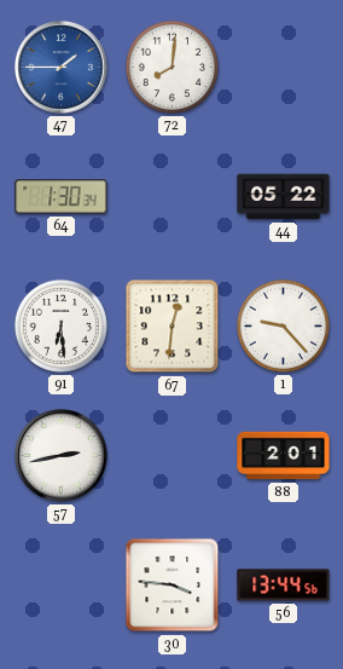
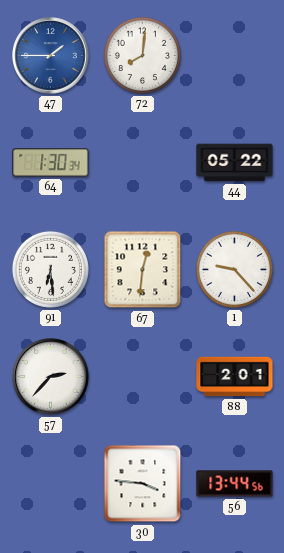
57: 2:43 -> 2:37
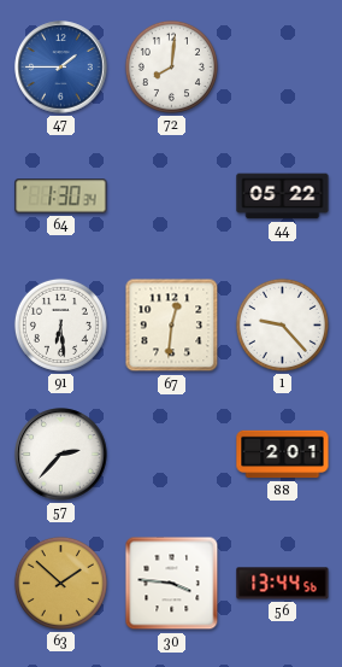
63: none -> 1:52
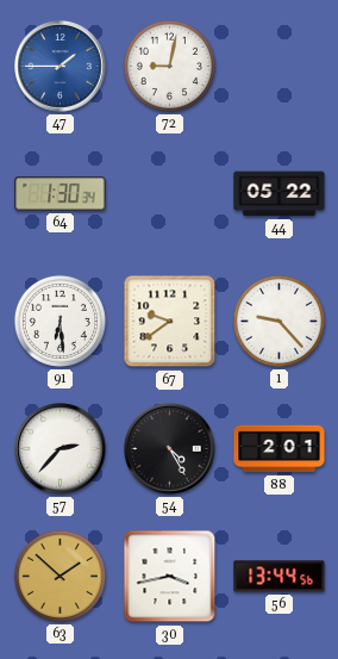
72: 8:01 -> 9:02
67: 12:31 -> 9:39
54: none -> 4:25
30: 3:46 -> 3:43
